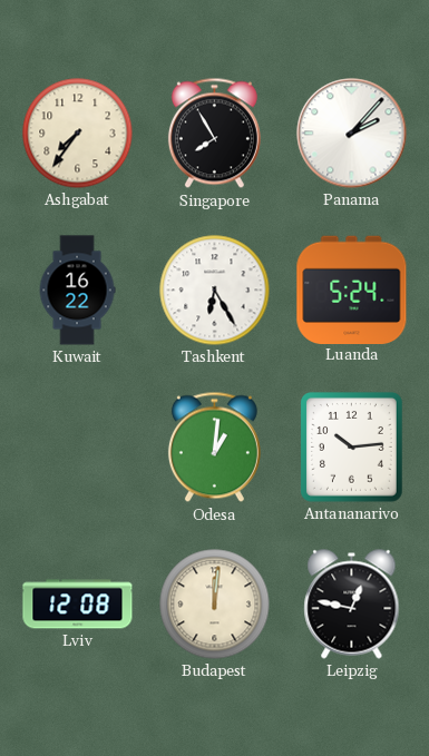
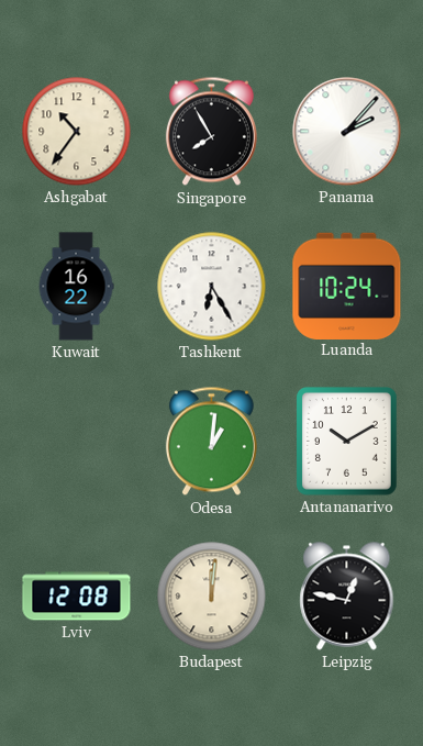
Ashgabat: 7:36 -> 10:36
Luanda: 5:24 -> 10:24
Antananarivo: 10:14 -> 10:10
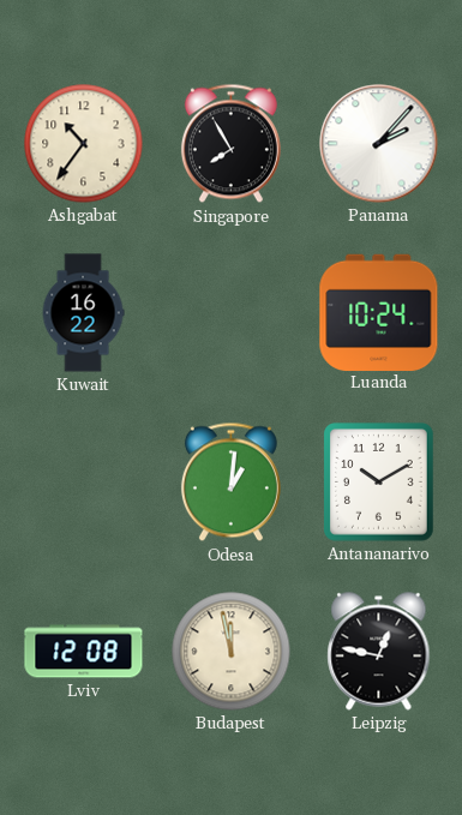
Tashkent: 6:25 -> none
Budapest: 12:01 -> 11:58
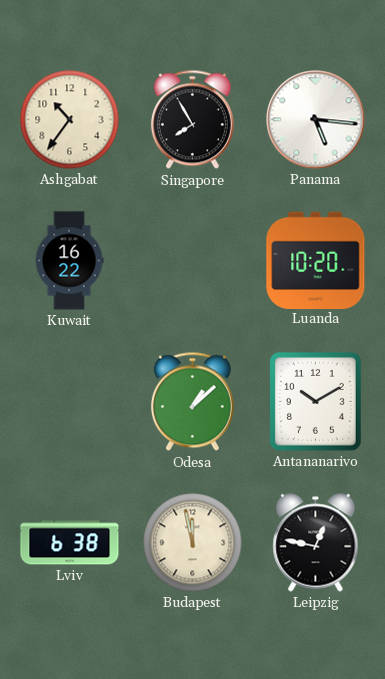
Panama: 2:07 -> 5:16
Luanda: 10:24 -> 10:20
Odesa: 1:01 -> 1:08
Lviv: 12:08 -> 6:38
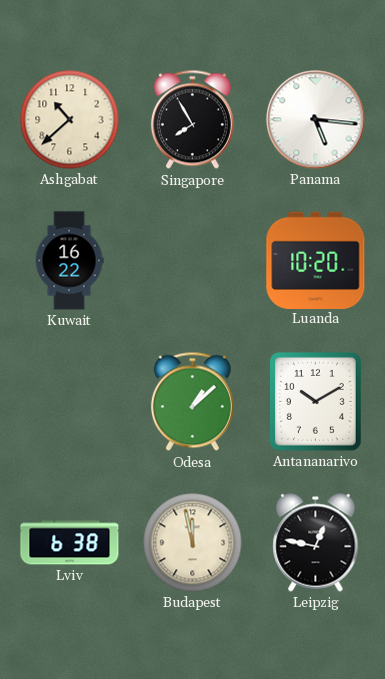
Ashgabat: 10:36 -> 10:38
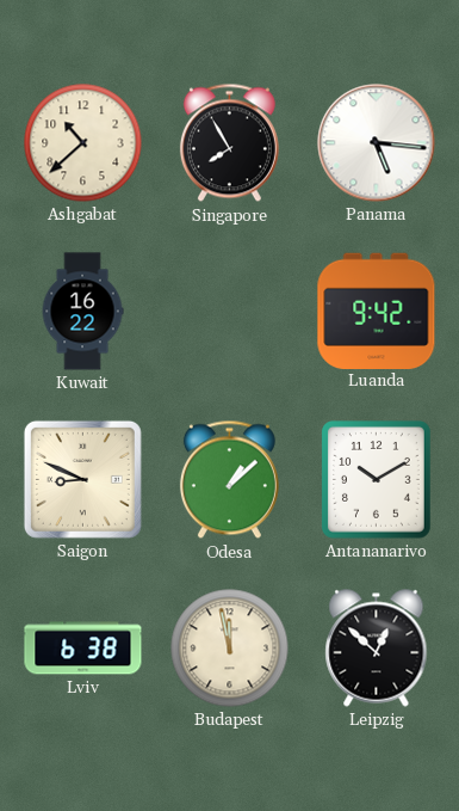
Luanda: 10:20 -> 9:42
Saigon: none -> 8:49
Leipzig: 12:47 -> 12:52
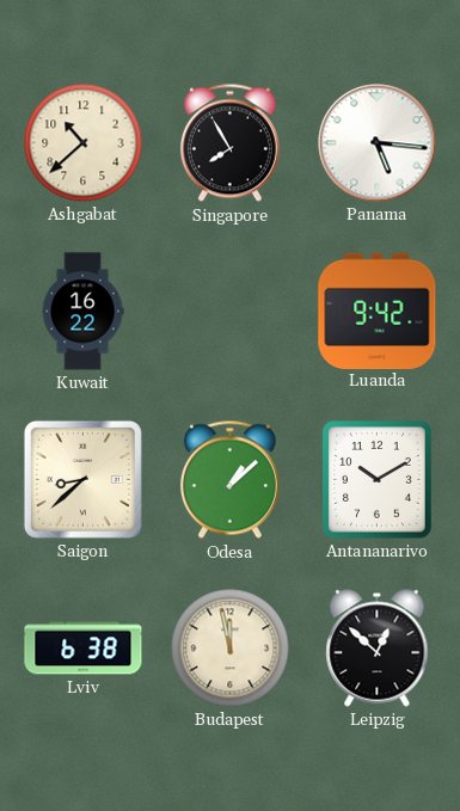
Saigon: 8:49 -> 8:38
